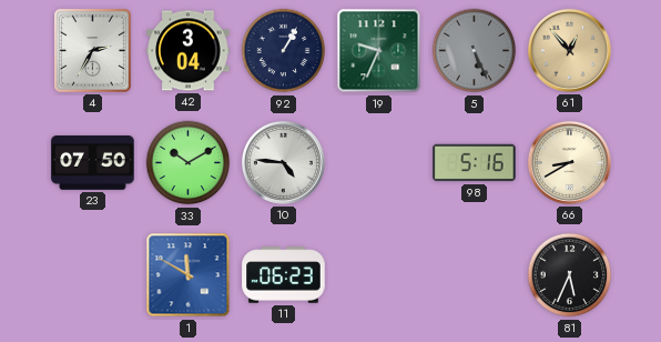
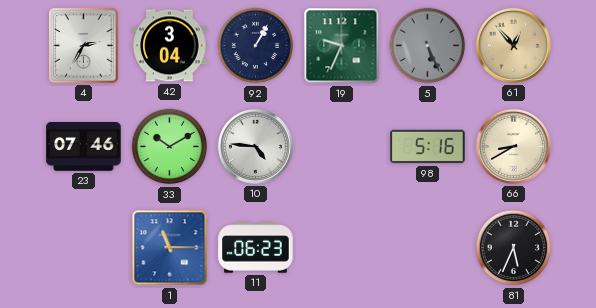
23: 07:50 -> 07:46
1: 11:50 -> 11:15
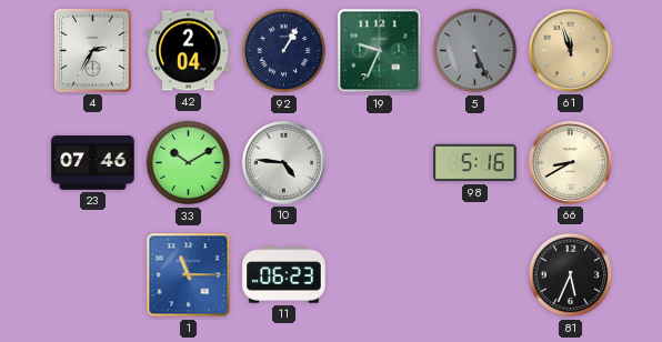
42: 3:04 -> 2:04
61: 12:53 -> 11:57
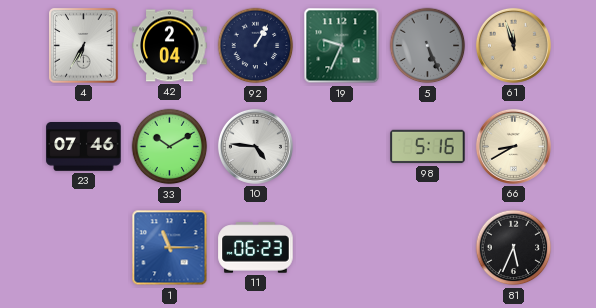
4: 2:35 -> 6:35
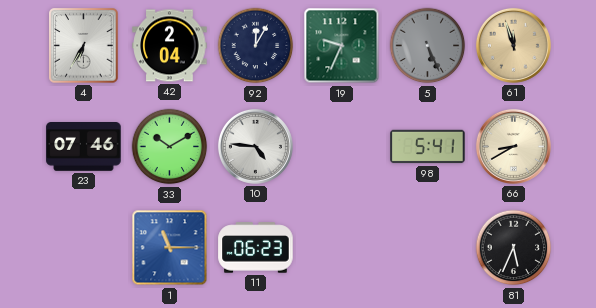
92: 1:05 -> 12:05
98: 5:16 -> 5:41
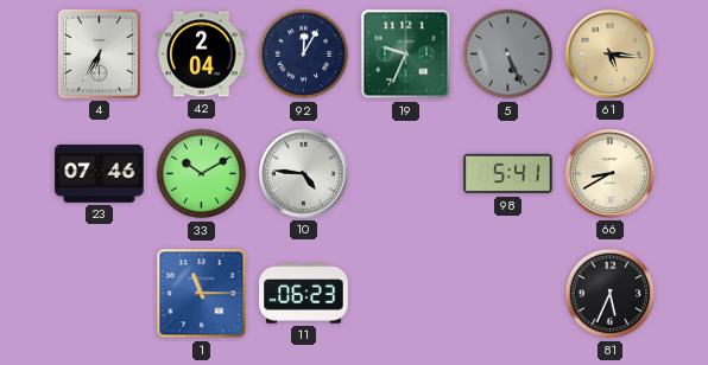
61: 11:57 -> 5:16
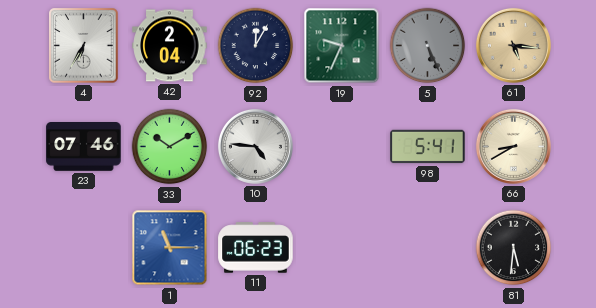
81: 5:34 -> 5:31
